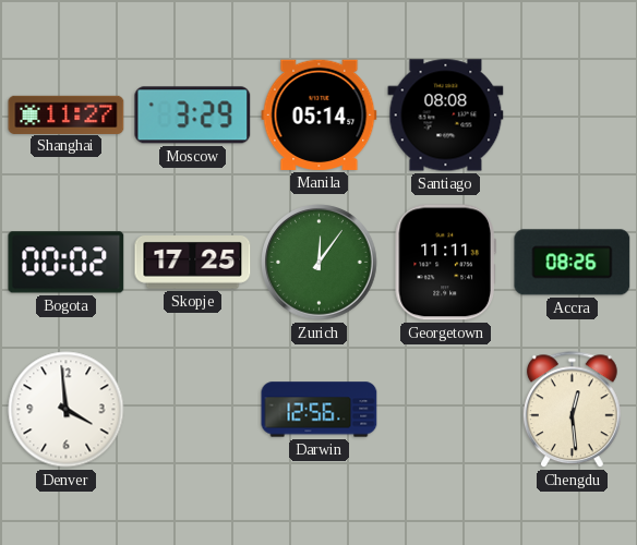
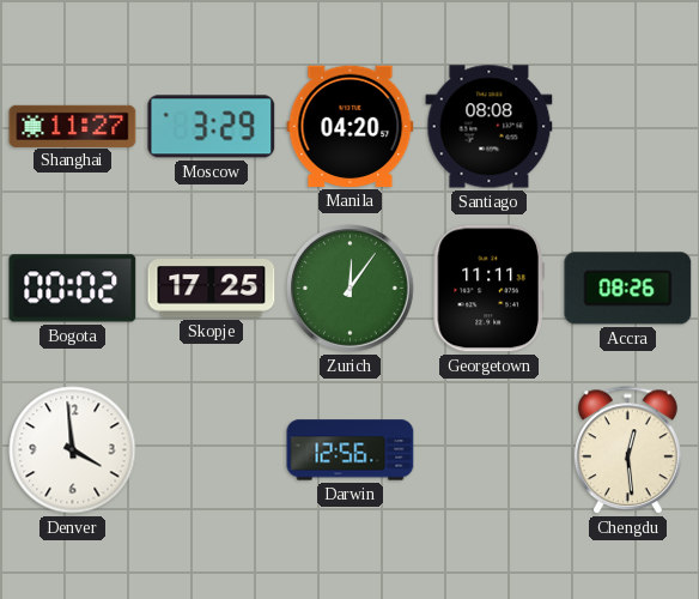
Manila: 05:14 -> 04:20
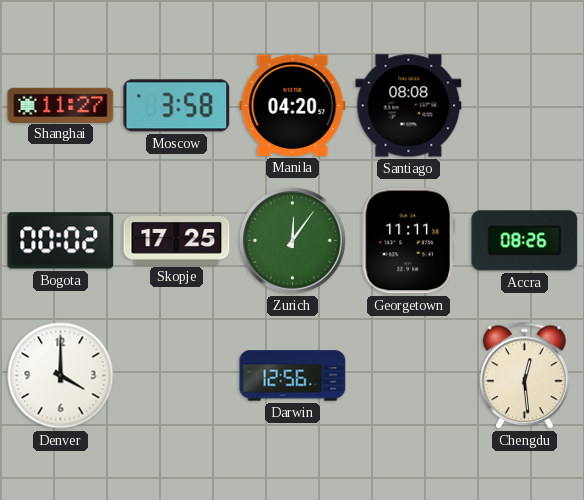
Moscow: 3:29 -> 3:58
Denver: 3:59 -> 4:00
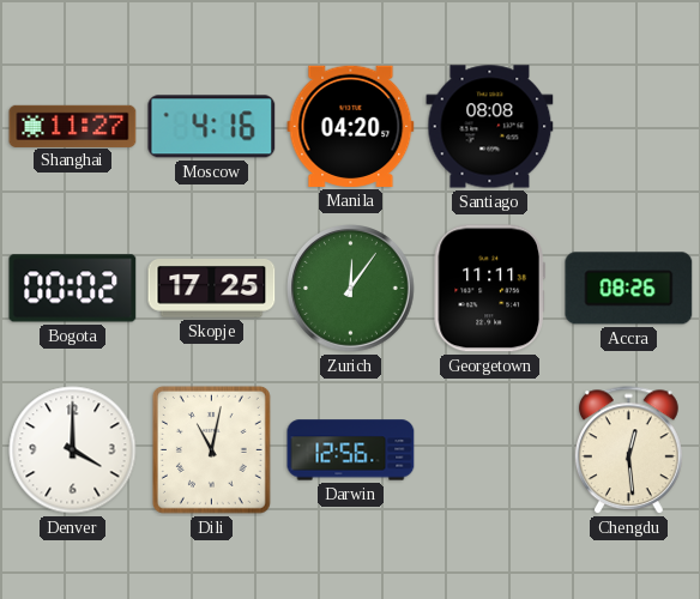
Moscow: 3:58 -> 4:16
Dili: none -> 11:02
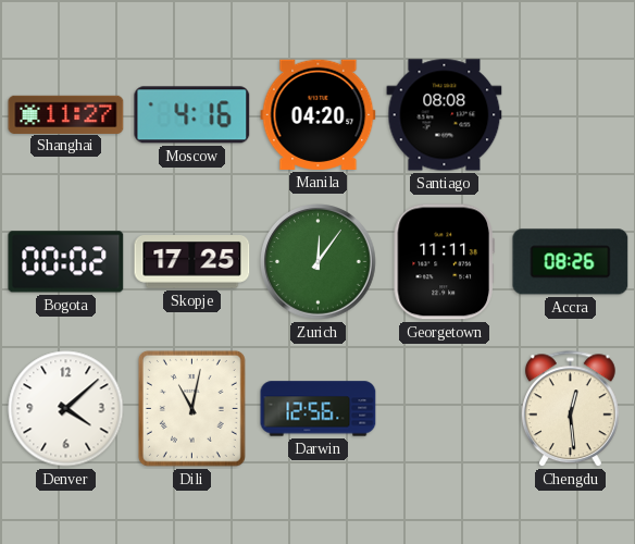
Denver: 4:00 -> 4:08
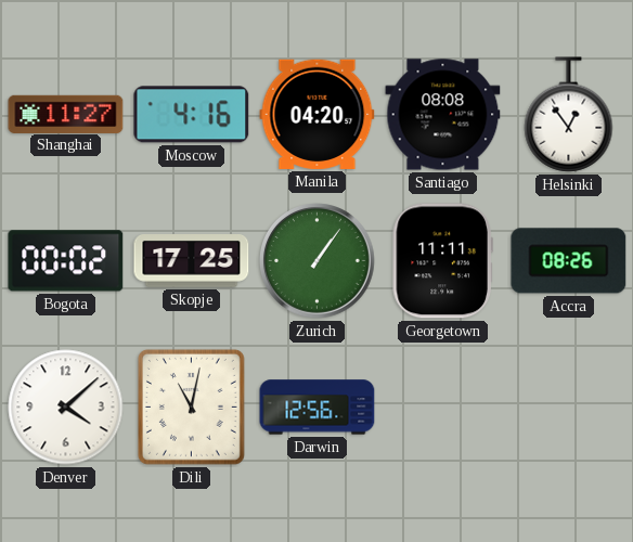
Helsinki: none -> 12:54
Zurich: 12:06 -> 1:06
Chengdu: 12:29 -> none
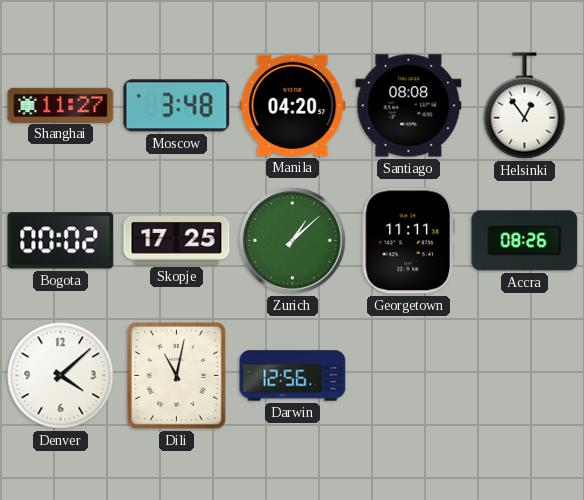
Moscow: 4:16 -> 3:48
Zurich: 1:06 -> 1:08
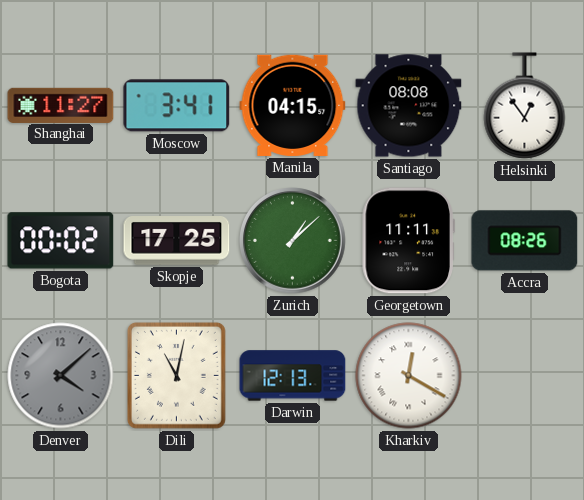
Moscow: 3:48 -> 3:41
Manila: 04:20 -> 04:15
Denver dial: white -> grey
Darwin: 12:56 -> 12:13
Kharkiv: none -> 12:20
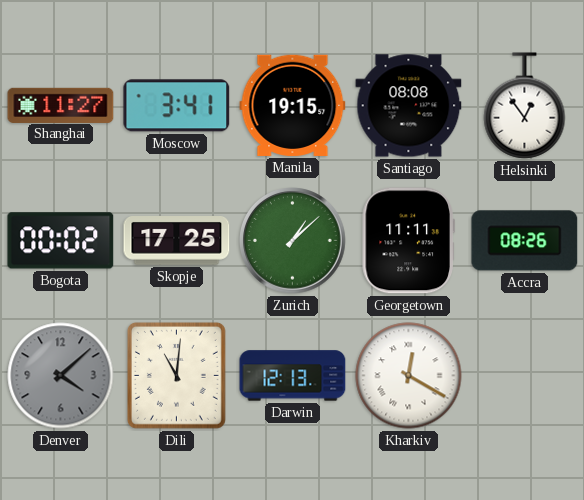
Manila: 04:15 -> 19:15
Dili: 11:02 -> 11:01
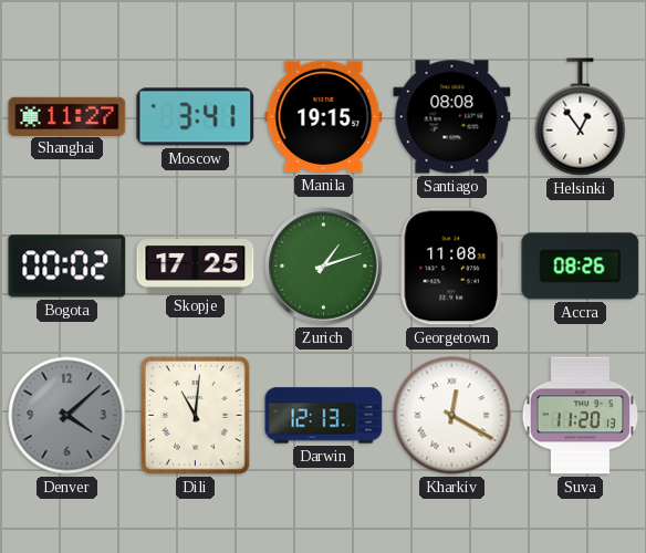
Zurich: 1:08 -> 1:12
Georgetown: 11:11 -> 11:08
Suva: none -> 11:20
